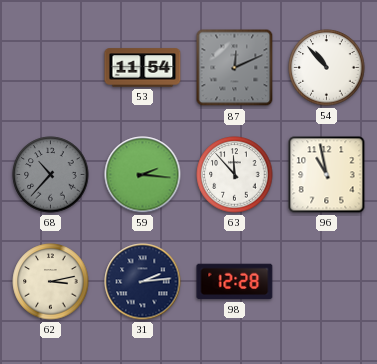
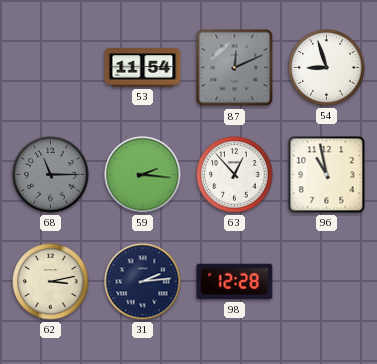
54: 10:53 -> 8:57
68: 10:37 -> 11:15
63: 11:53 -> 12:53
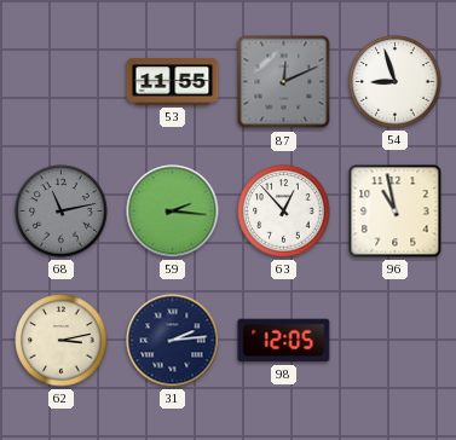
53: 11:54 -> 11:55
68: 11:15 -> 11:13
98: 12:28 -> 12:05
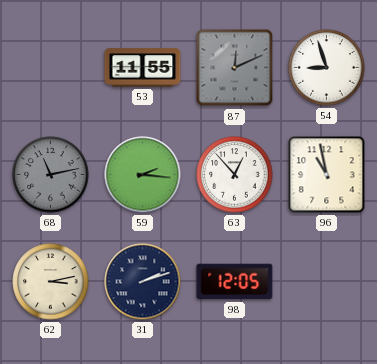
31: 2:14 -> 2:12
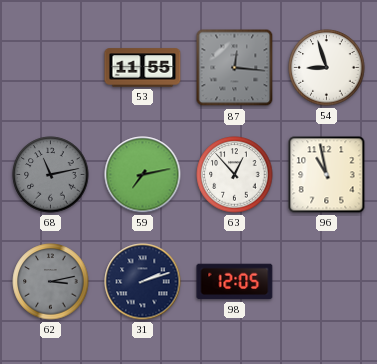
87: 12:11 -> 12:16
59: 2:16 -> 7:13
62 dial: cream -> grey
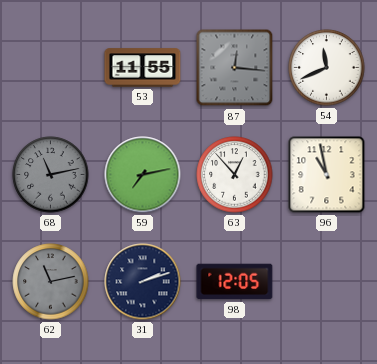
54: 8:57 -> 11:41
62: 3:13 -> 11:13
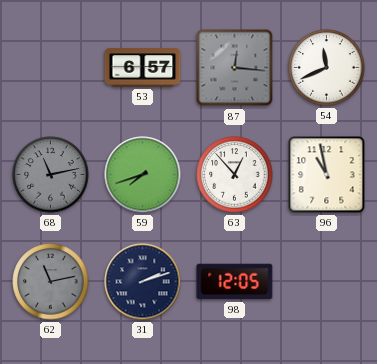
53: 11:55 -> 6:57
59: 7:13 -> 7:42
